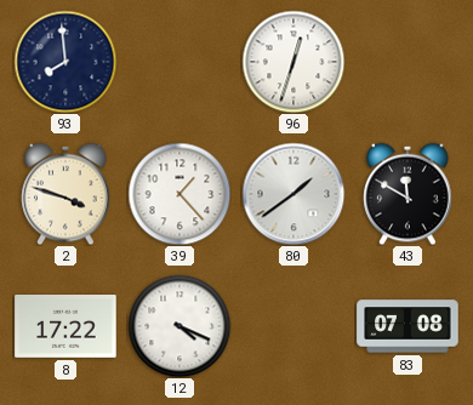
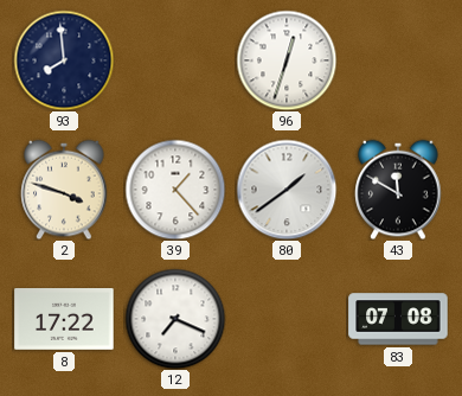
12: 4:19 -> 7:19
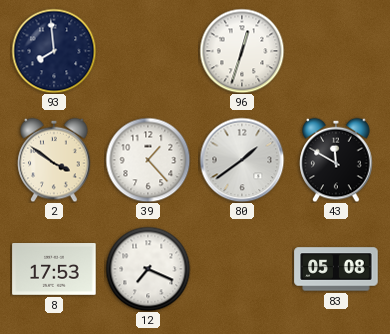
2: 3:48 -> 3:51
8: 17:22 -> 17:53
83: 07:08 -> 05:08
